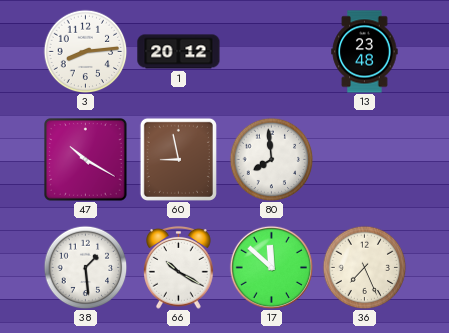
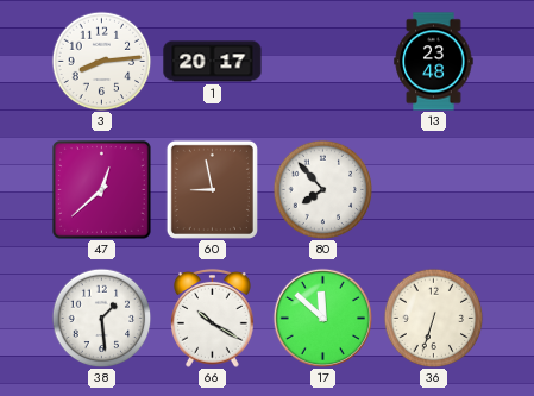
1: 20:12 -> 20:17
47: 10:20 -> 12:38
80: 7:59 -> 7:53
36: 7:26 -> 6:33
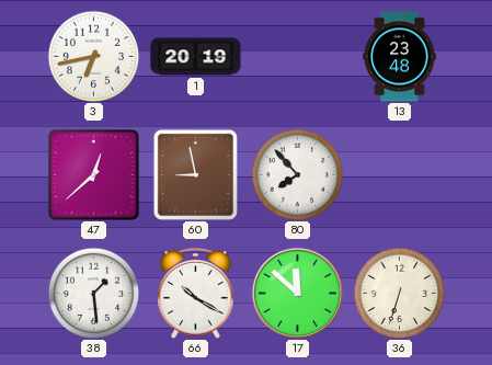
3: 8:14 -> 6:43
1: 20:17 -> 20:19
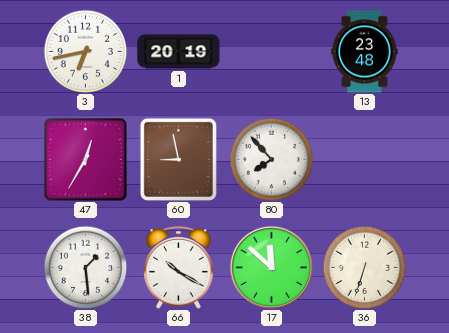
47: 12:38 -> 12:35
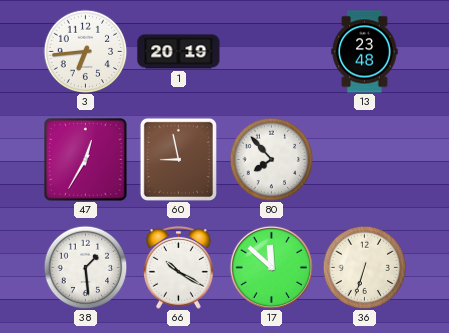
3: 6:43 -> 6:44
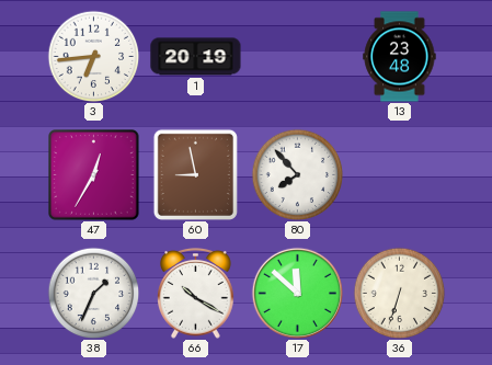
38: 1:29 -> 1:34
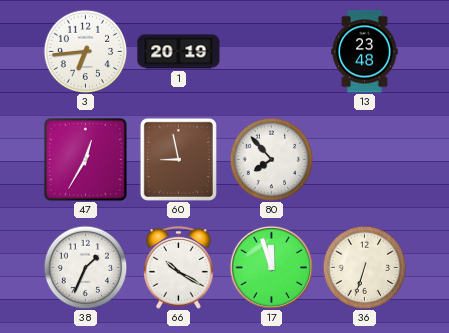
17: 11:52 -> 11:57
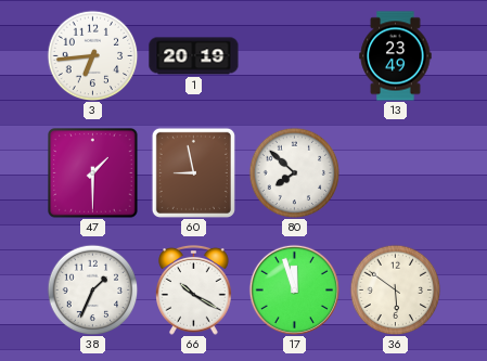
13: 23:48 -> 23:49
47: 12:35 -> 1:30
80: 7:53 -> 7:52
36: 6:33 -> 5:51
